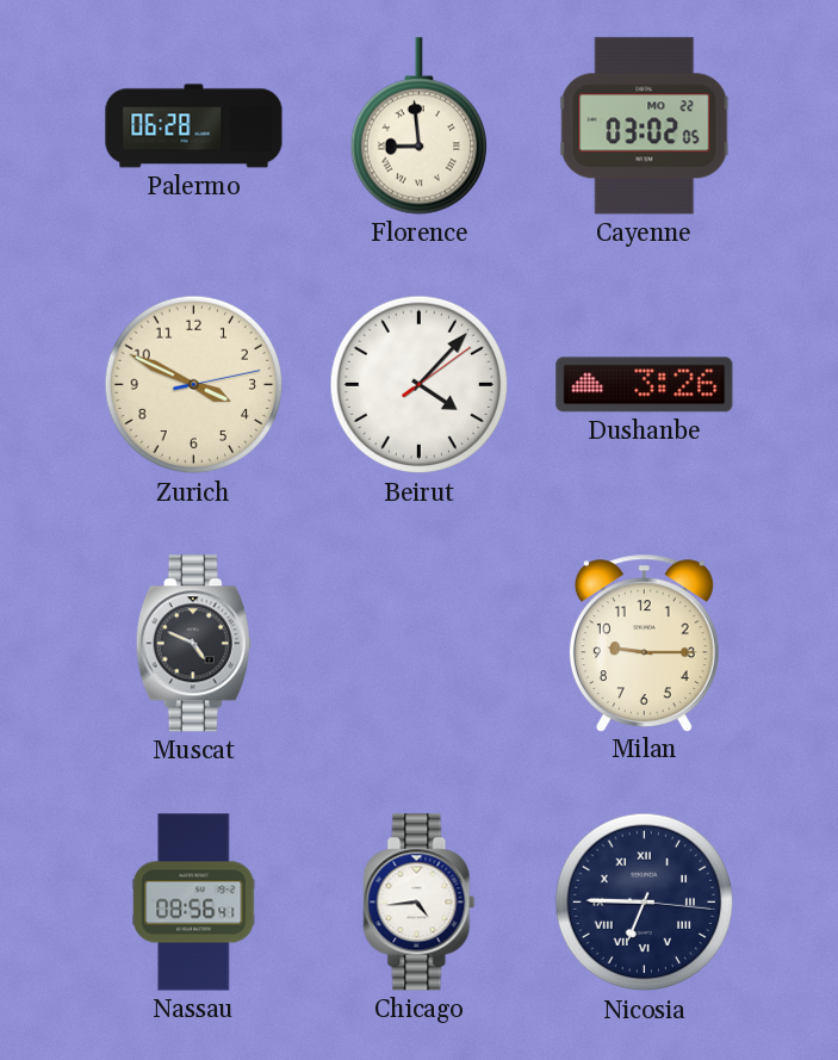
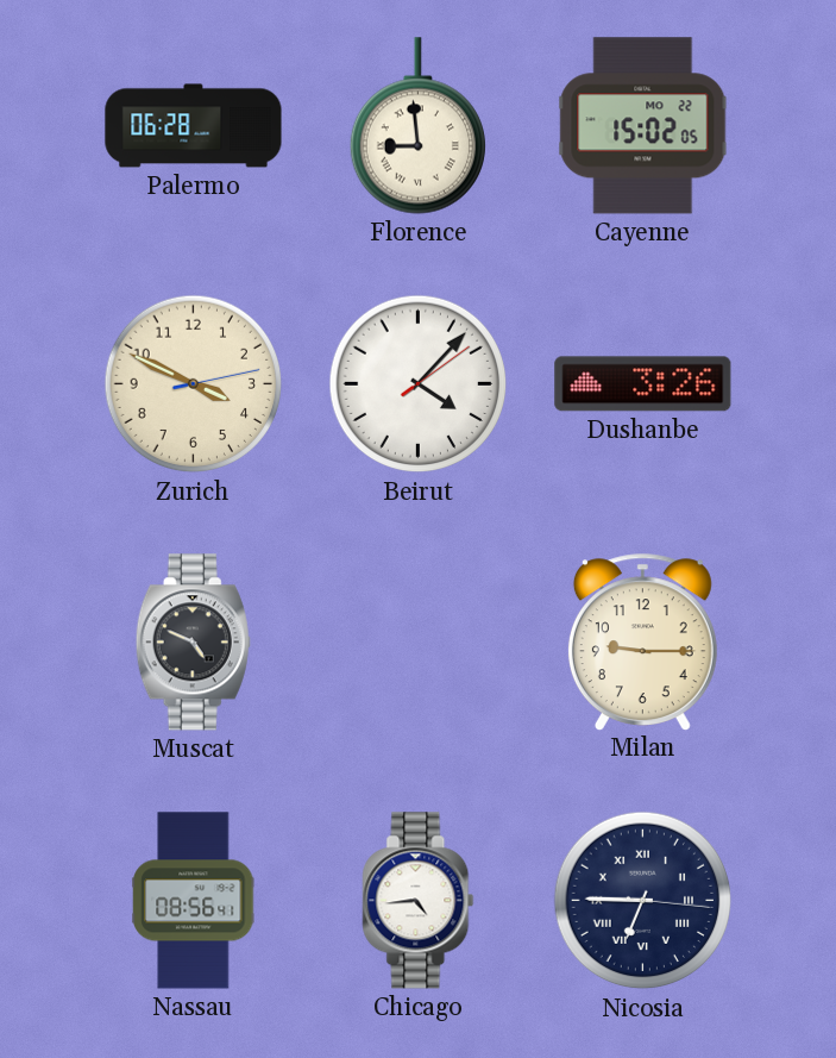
Cayenne: 03:02 -> 15:02
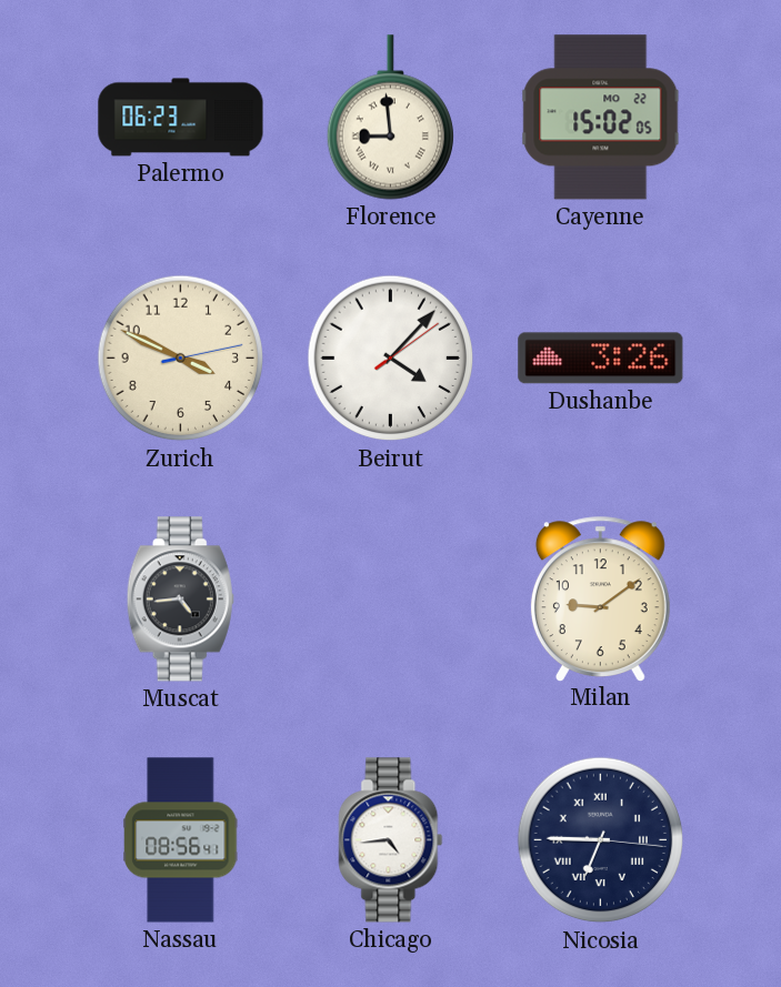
Palermo: 06:28 -> 06:23
Muscat: 4:49 -> 4:44
Milan: 9:15 -> 9:09
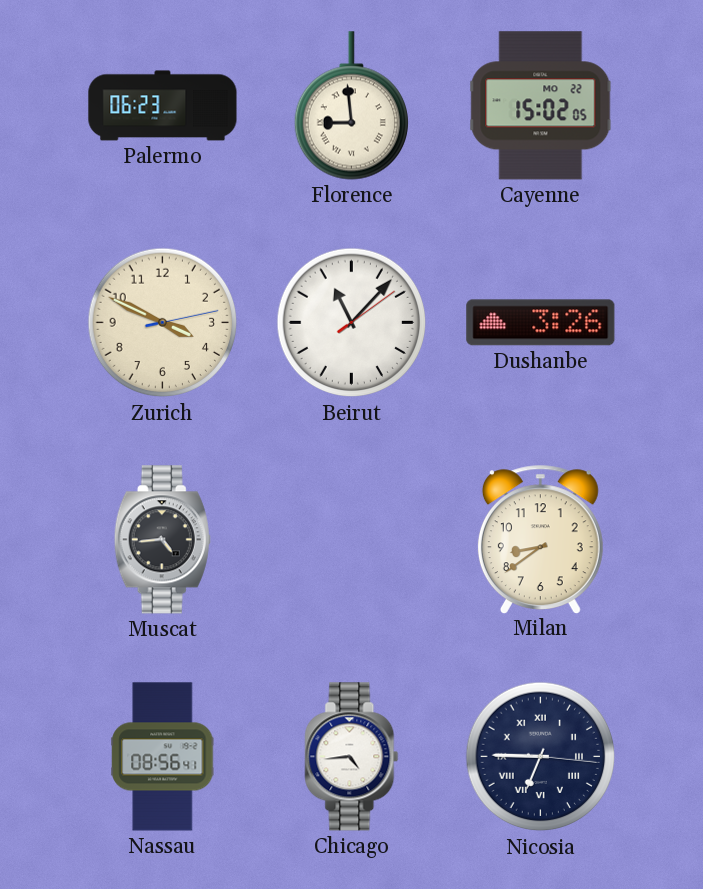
Beirut: 4:07 -> 11:07
Milan: 9:09 -> 8:39
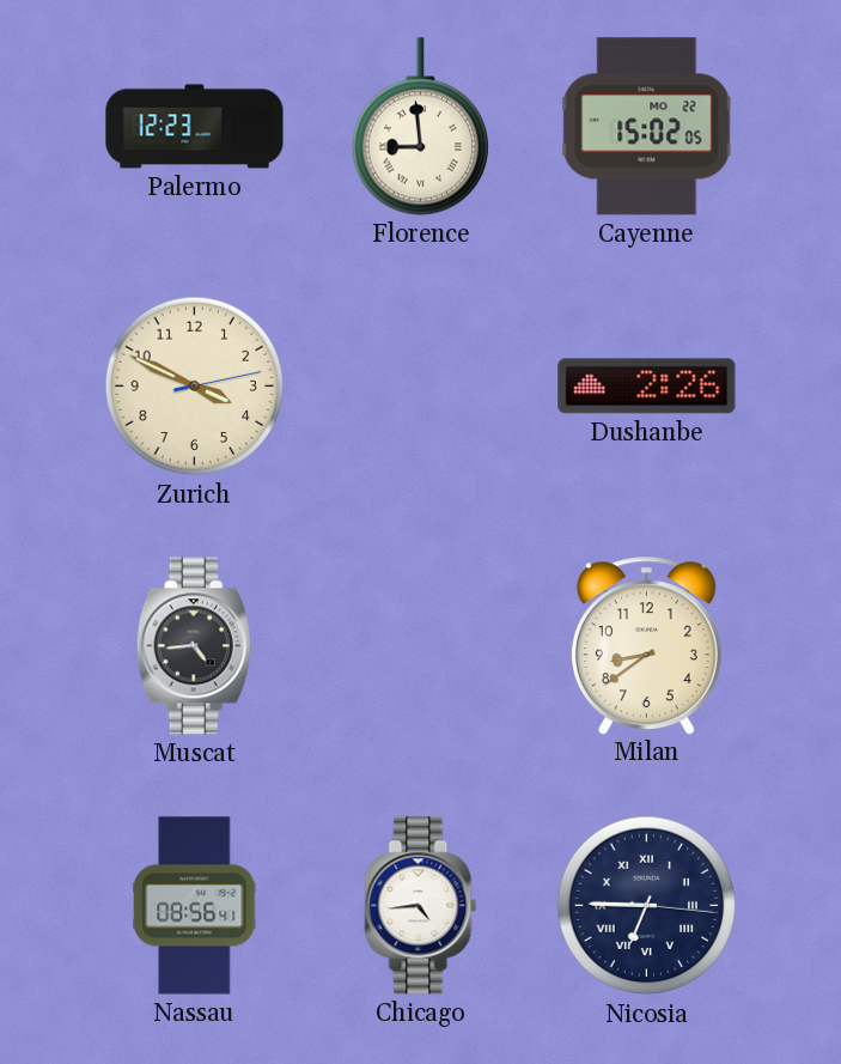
Palermo: 06:23 -> 12:23
Beirut: 11:07 -> none
Dushanbe: 3:26 -> 2:26
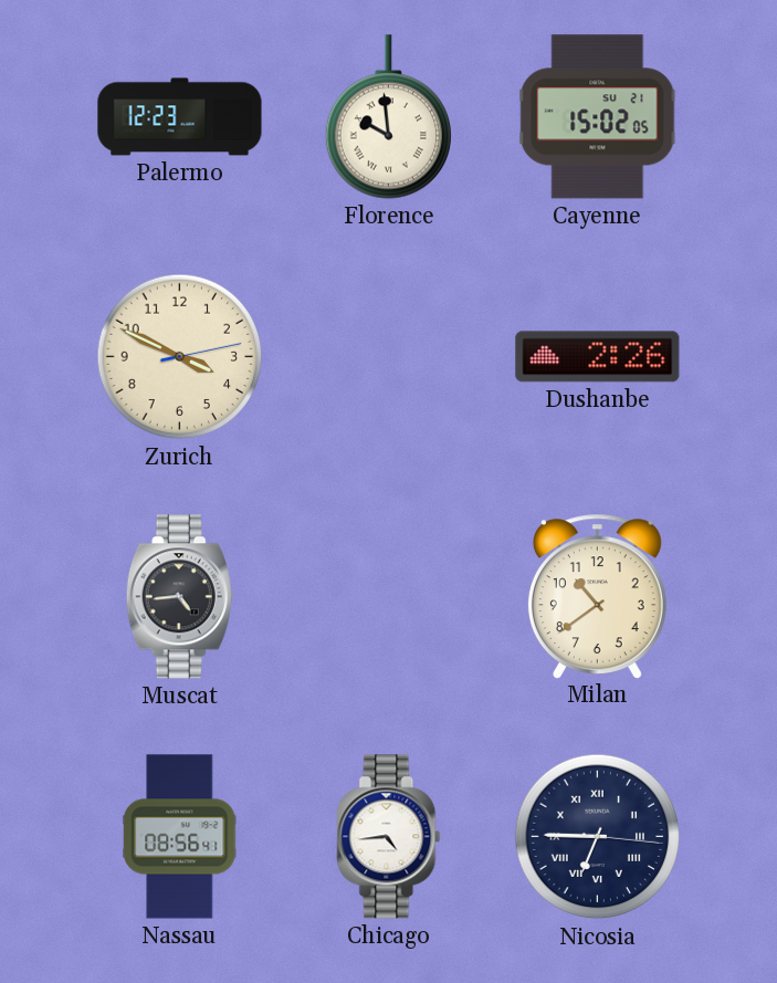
Florence: 8:59 -> 9:59
Cayenne date: MO 22 -> SU 21
Milan: 8:39 -> 10:39
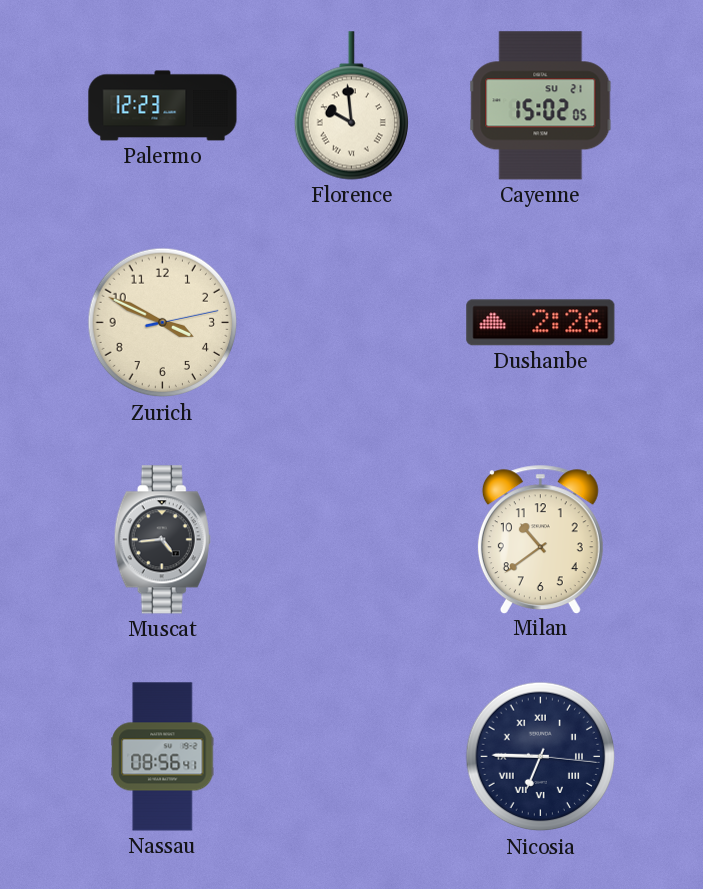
Chicago: 4:44 -> none
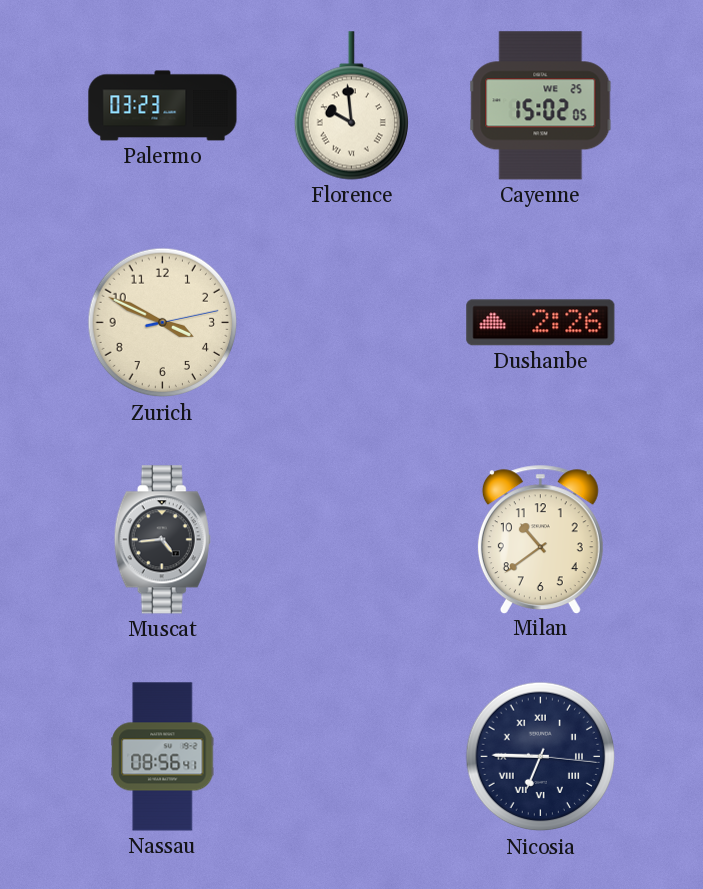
Palermo: 12:23 -> 03:23
Cayenne date: SU 21 -> WE 25
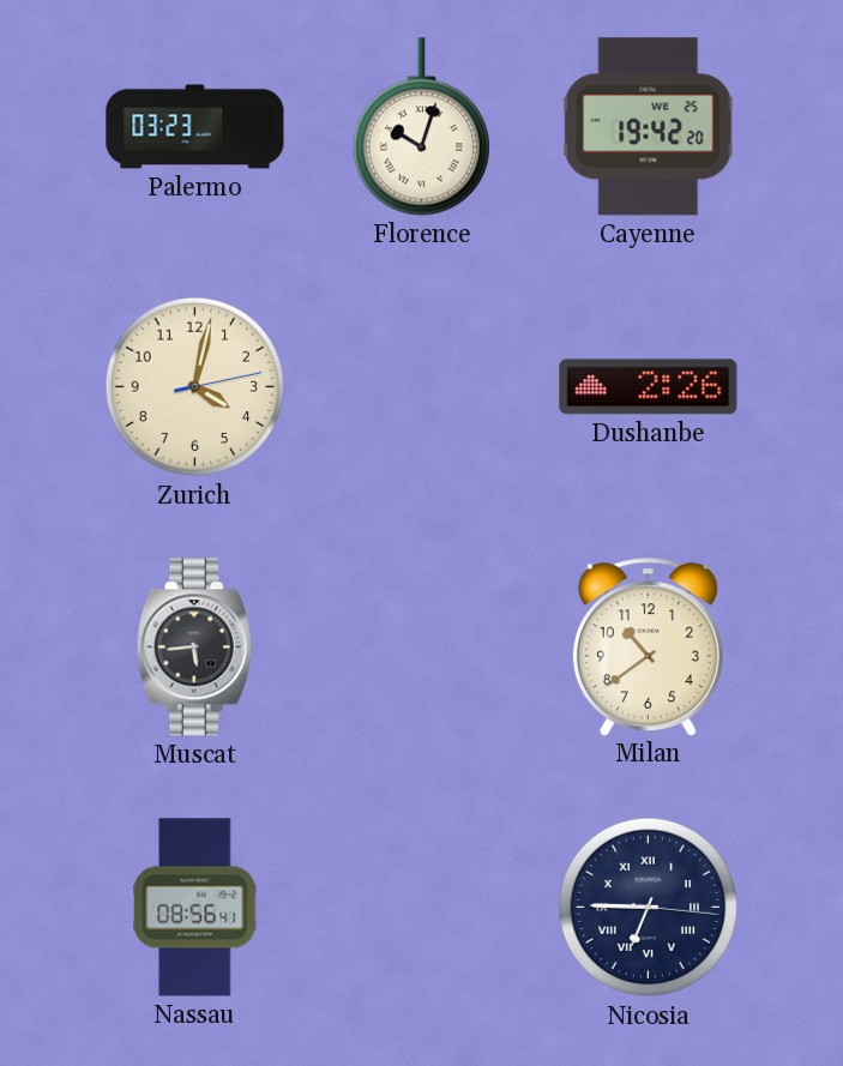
Florence: 9:59 -> 10:03
Cayenne: 15:02 -> 19:42
Zurich: 3:49 -> 4:02
Muscat: 4:44 -> 5:44
